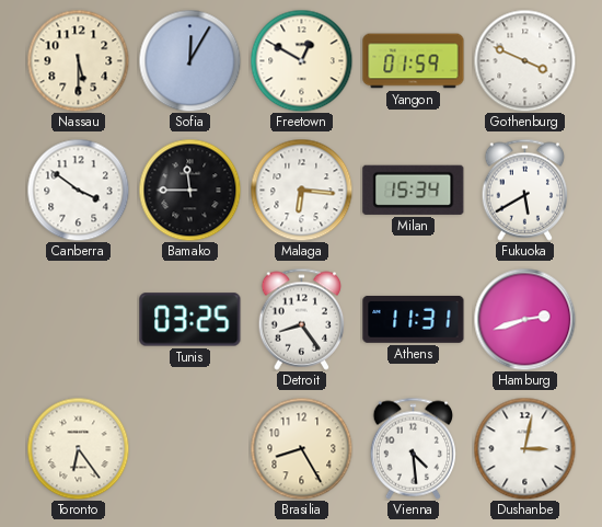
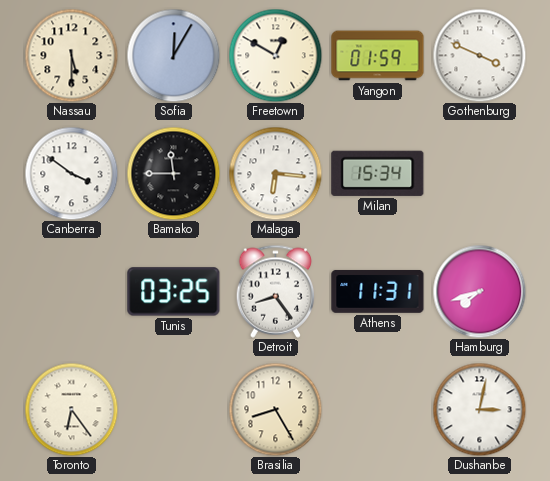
Fukuoka: 5:40 -> none
Hamburg: 2:42 -> 7:42
Vienna: 4:29 -> none
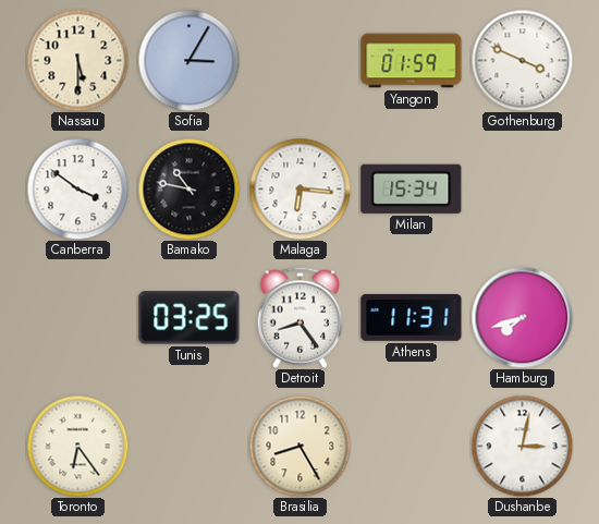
Sofia: 12:05 -> 3:05
Freetown: 12:50 -> none
Bamako: 11:45 -> 10:47
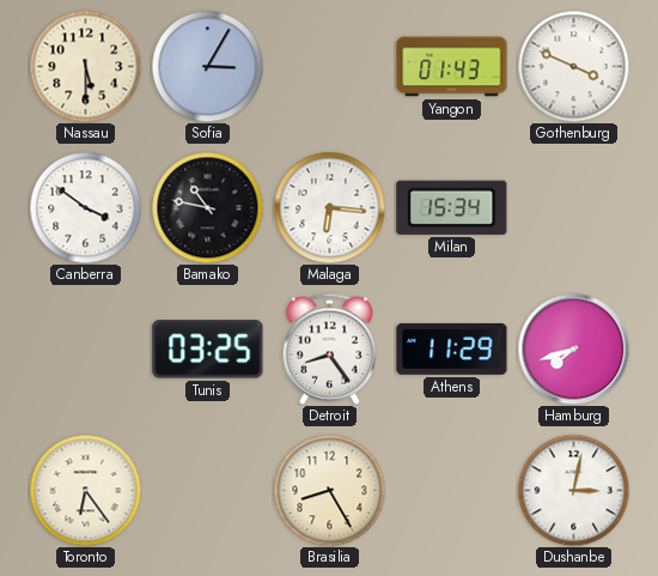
Yangon: 01:59 -> 01:43
Athens: 11:31 -> 11:29
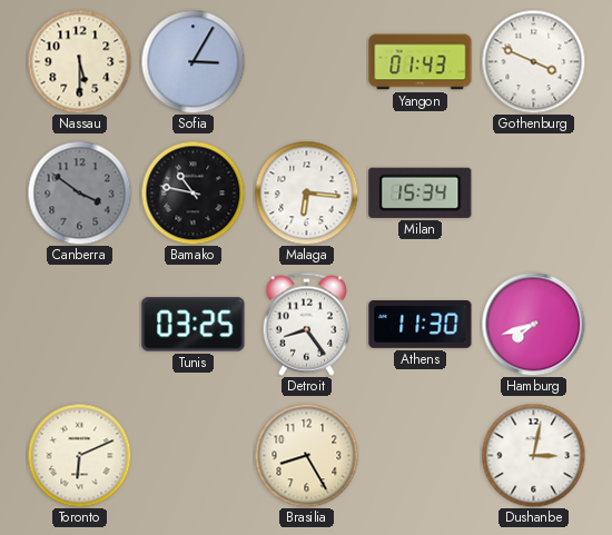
Canberra dial: white -> grey
Athens: 11:29 -> 11:30
Toronto: 6:24 -> 6:11
